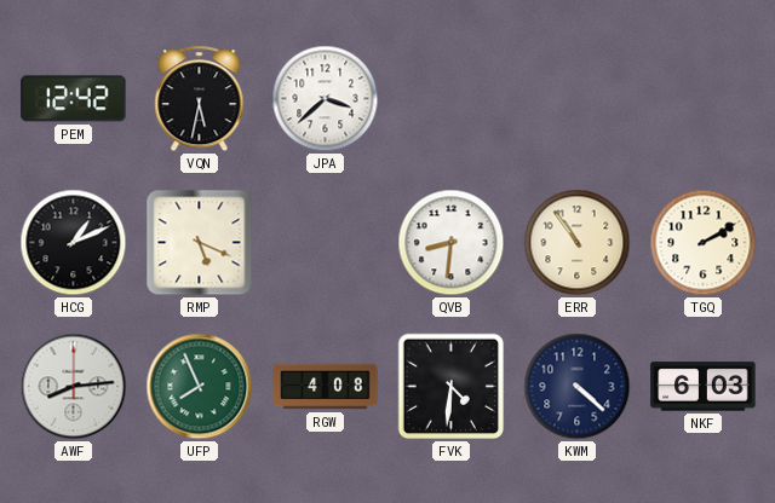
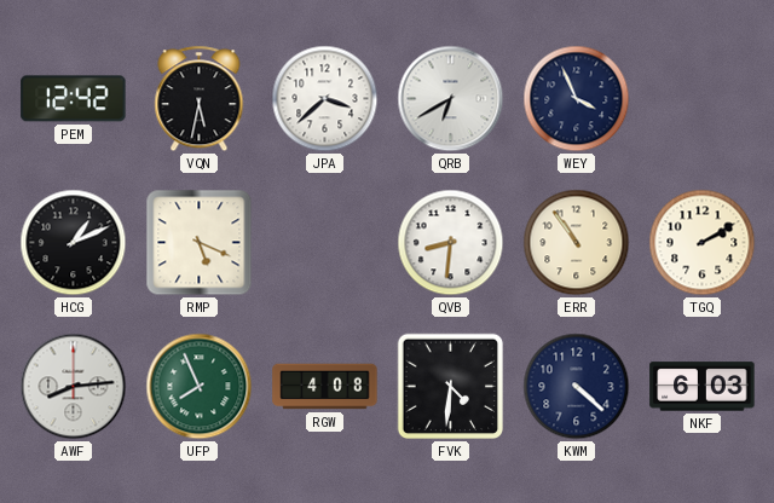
QRB: none -> 6:40
WEY: none -> 3:56
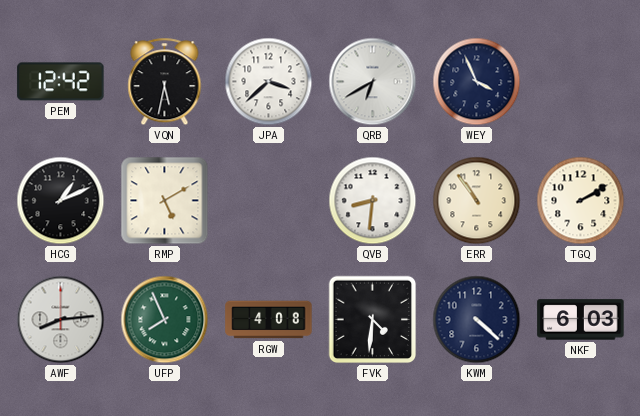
RMP: 5:19 -> 5:10
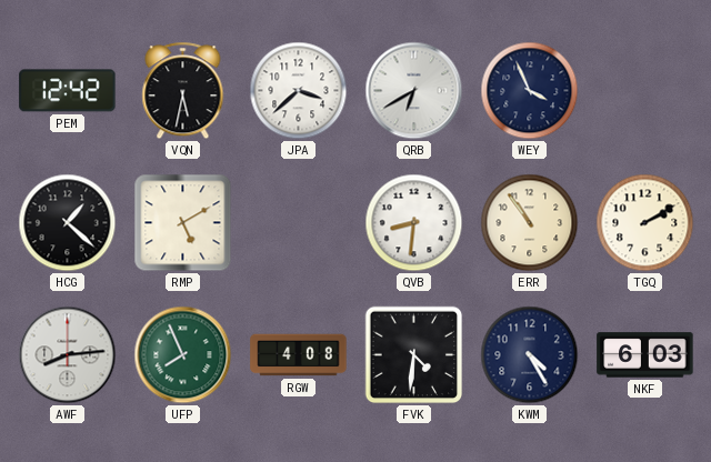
HCG: 1:11 -> 1:22
KWM: 4:22 -> 4:25
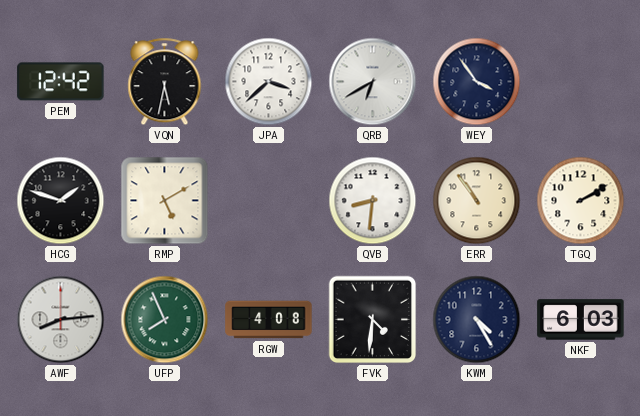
WEY: 3:56 -> 3:54
HCG: 1:22 -> 1:48
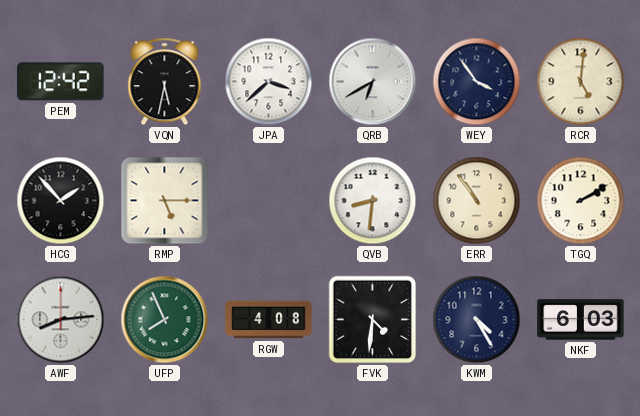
RCR: none -> 5:01
HCG: 1:48 -> 1:53
RMP: 5:10 -> 5:15
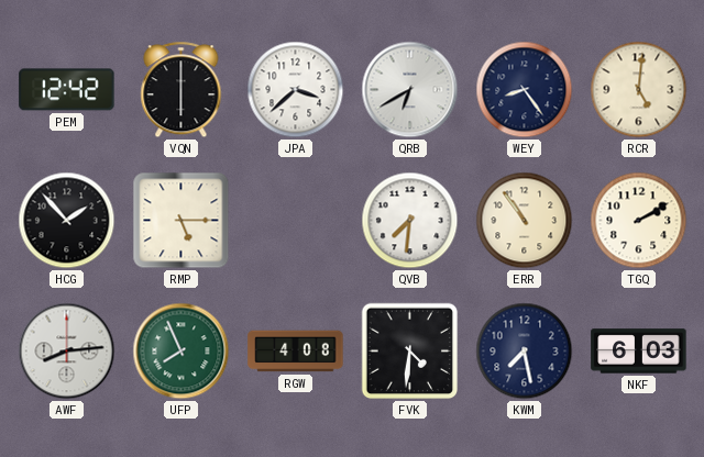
VQN: 5:32 -> 6:00
WEY: 3:54 -> 8:24
QVB: 8:31 -> 7:31
KWM: 4:25 -> 7:28
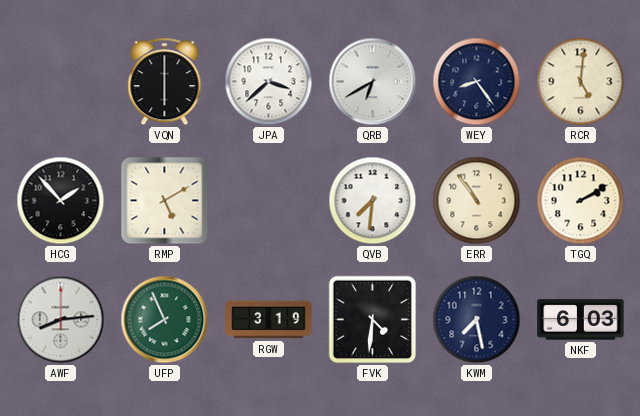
PEM: 12:42 -> none
RMP: 5:15 -> 5:10
RGW: 4:08 -> 3:19
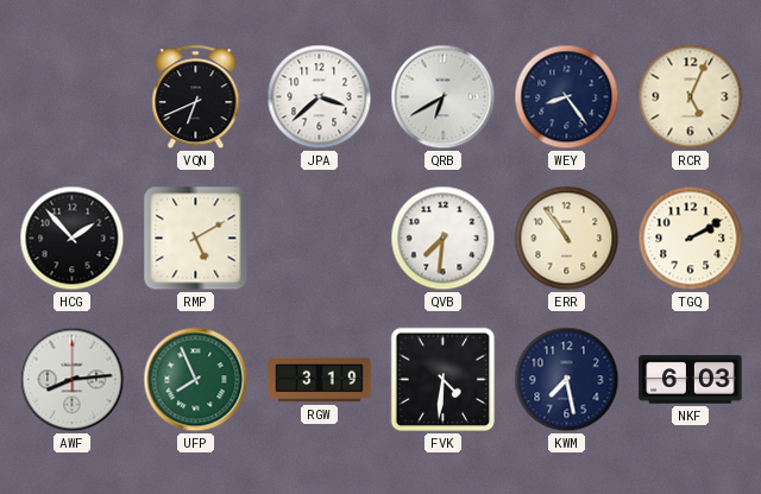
VQN: 6:00 -> 6:41
RCR: 5:01 -> 5:04
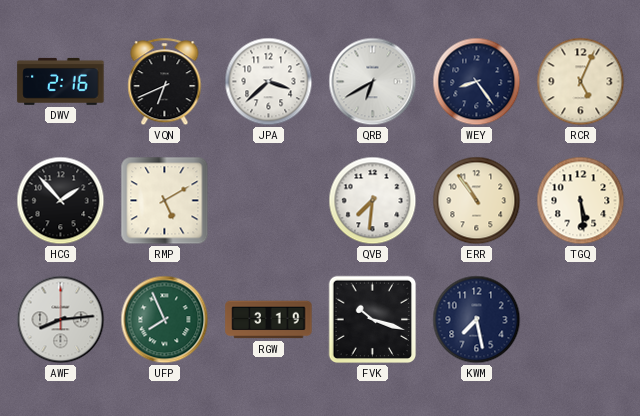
DWV: none -> 2:16
TGQ: 2:10 -> 5:29
FVK: 4:31 -> 10:18
NKF: 6:03 -> none
